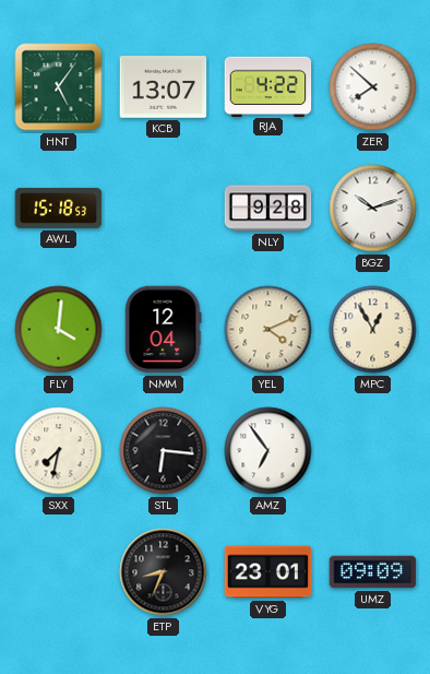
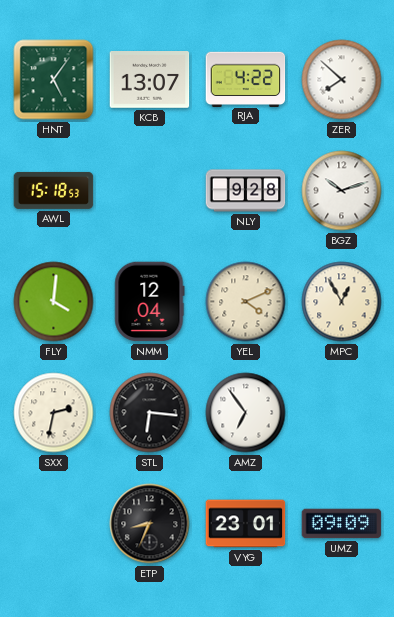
SXX: 7:32 -> 2:32
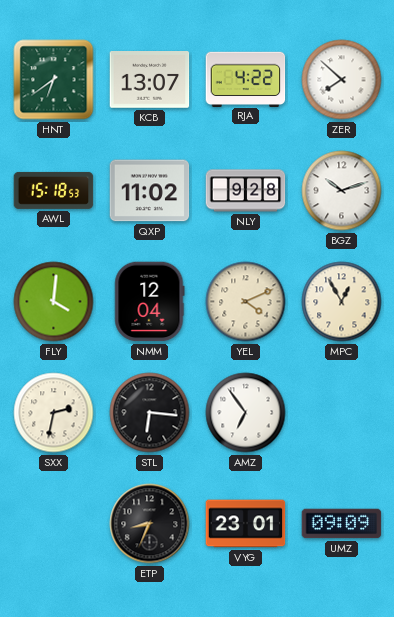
HNT: 5:06 -> 6:39
QXP: none -> 11:02
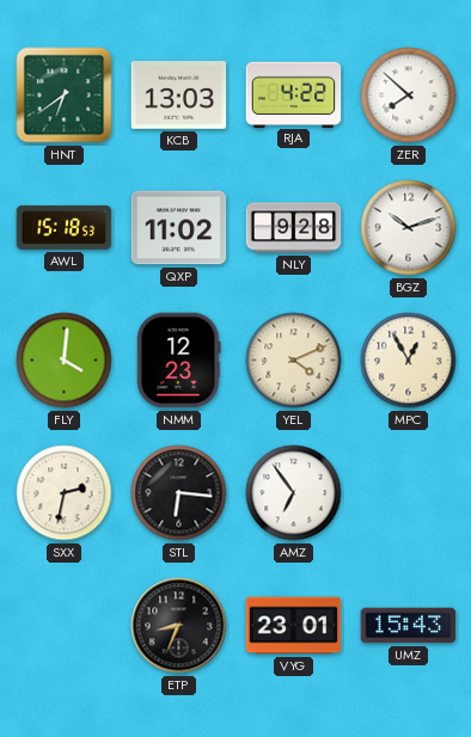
KCB: 13:07 -> 13:03
NMM: 12:04 -> 12:23
UMZ: 09:09 -> 15:43
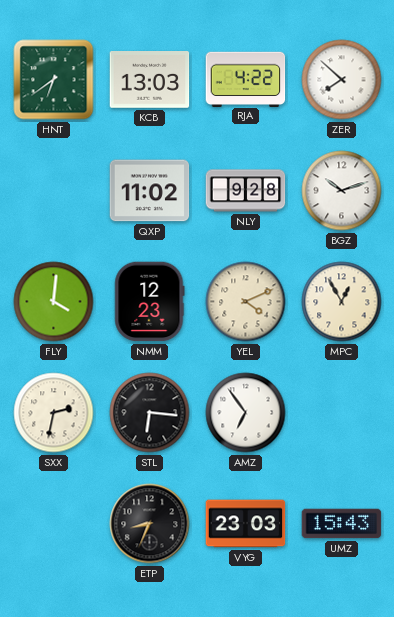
AWL: 15:18 -> none
VYG: 23:01 -> 23:03
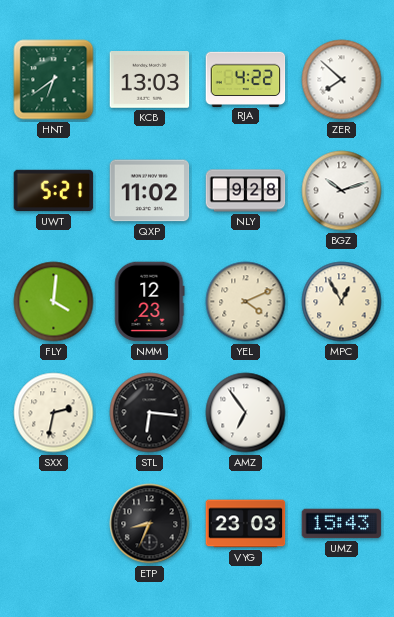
UWT: none -> 5:21
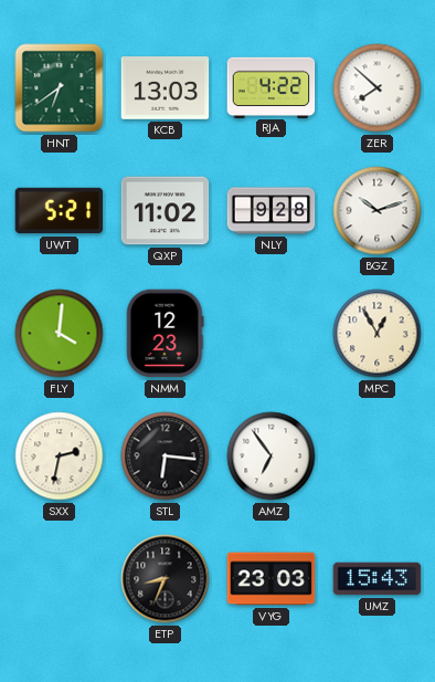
YEL: 4:11 -> none
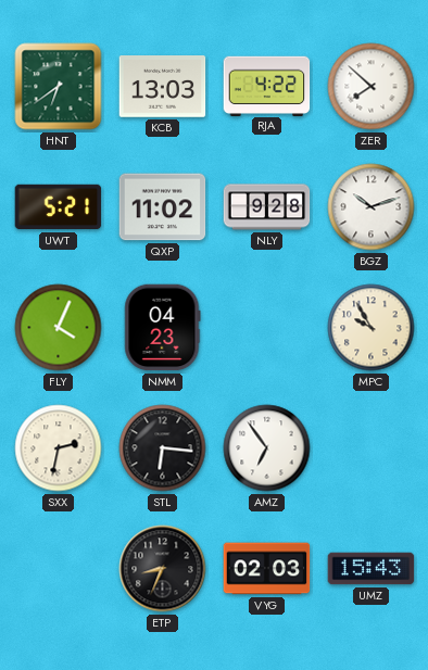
FLY: 4:01 -> 4:04
NMM: 12:23 -> 04:23
MPC: 12:55 -> 9:55
VYG: 23:03 -> 02:03
